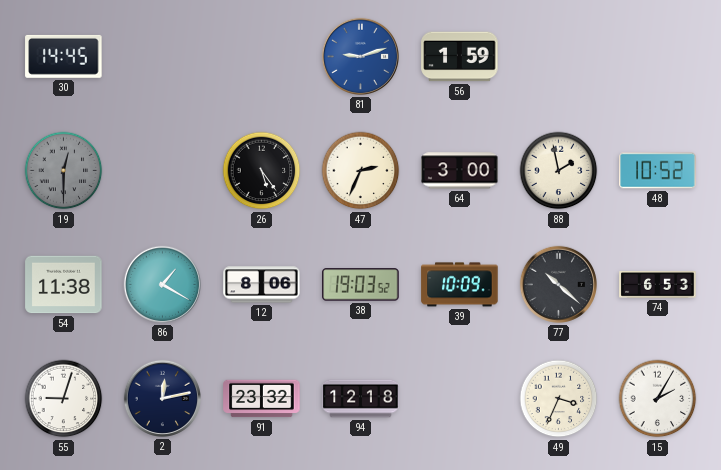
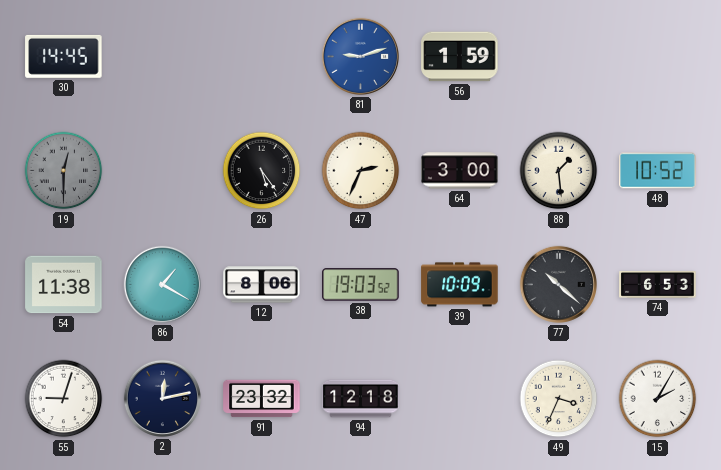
88: 1:58 -> 1:29
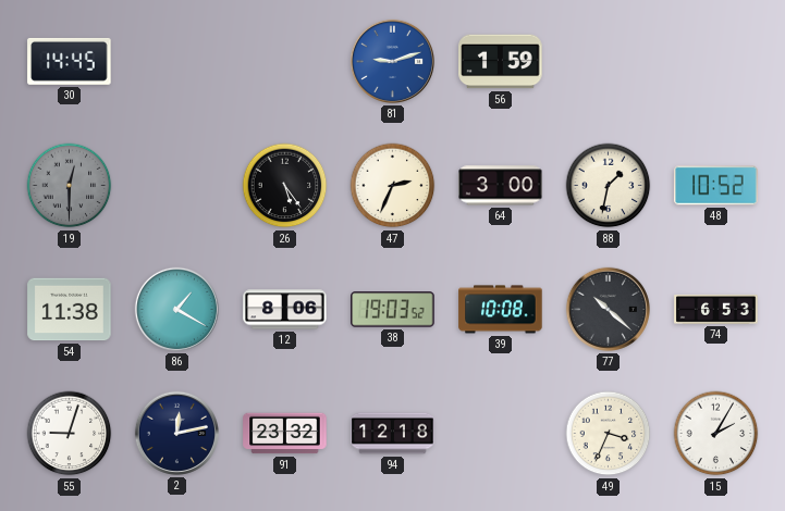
88: 1:29 -> 1:32
39: 10:09 -> 10:08
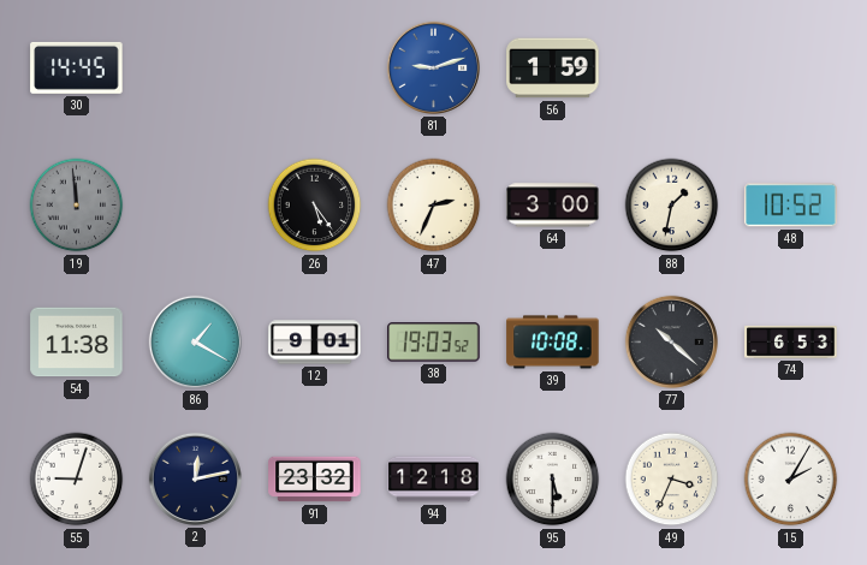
19: 12:30 -> 11:59
12: 8:06 -> 9:01
95: none -> 5:30
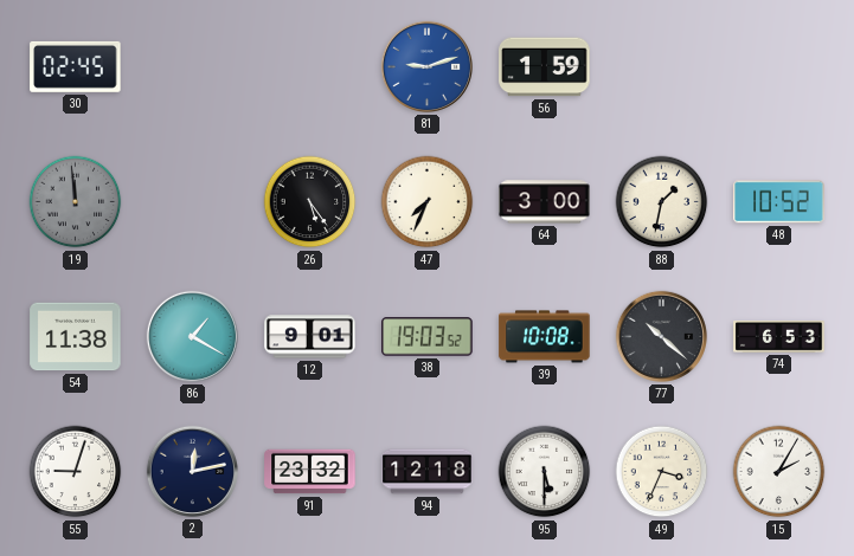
30: 14:45 -> 02:45
47: 2:34 -> 7:34
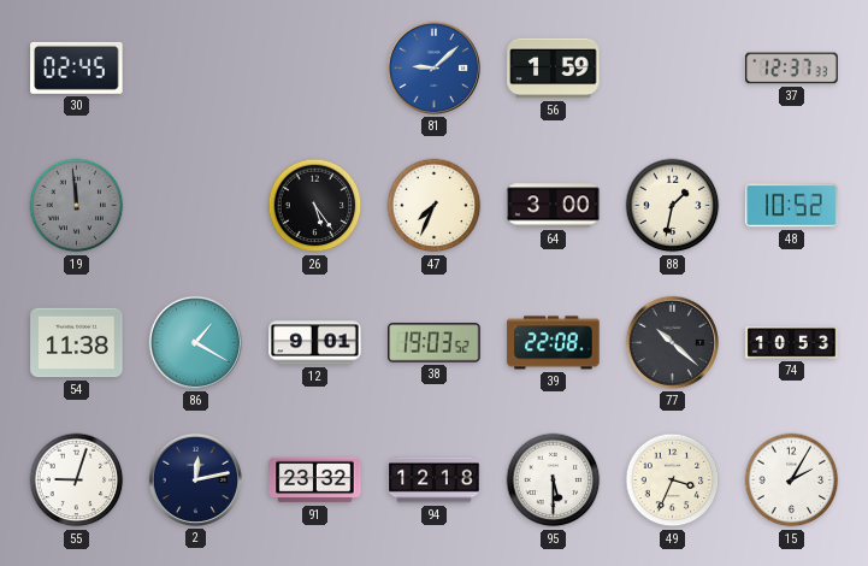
81: 9:12 -> 9:08
37: none -> 12:37
39: 10:08 -> 22:08
74: 6:53 -> 10:53
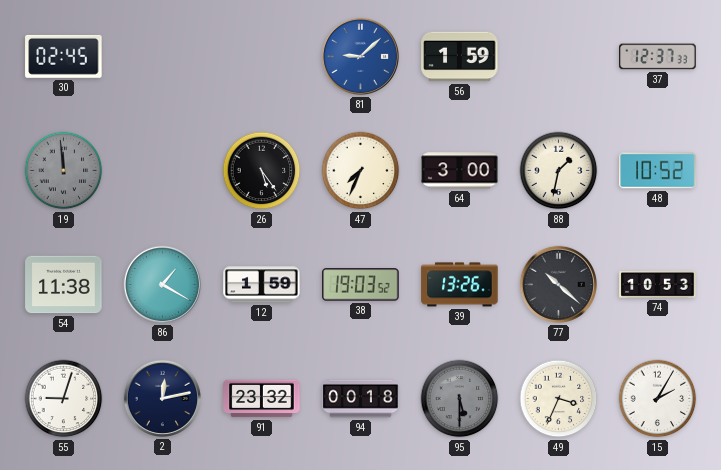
12: 9:01 -> 1:59
39: 22:08 -> 13:26
94: 12:18 -> 00:18
95 dial: white -> grey
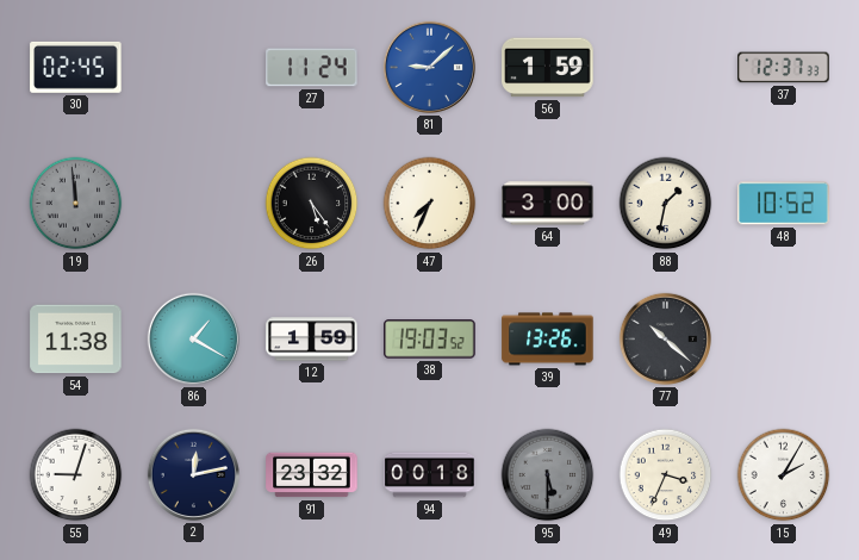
27: none -> 11:24
74: 10:53 -> none
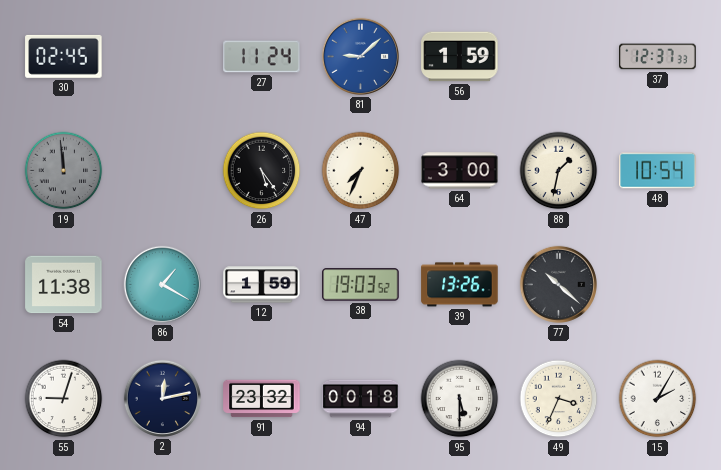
48: 10:52 -> 10:54
95 dial: grey -> white
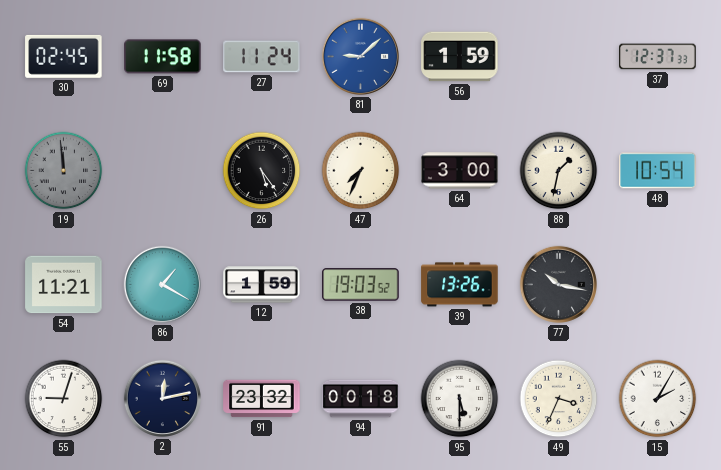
69: none -> 11:58
54: 11:38 -> 11:21
77: 10:22 -> 10:17
